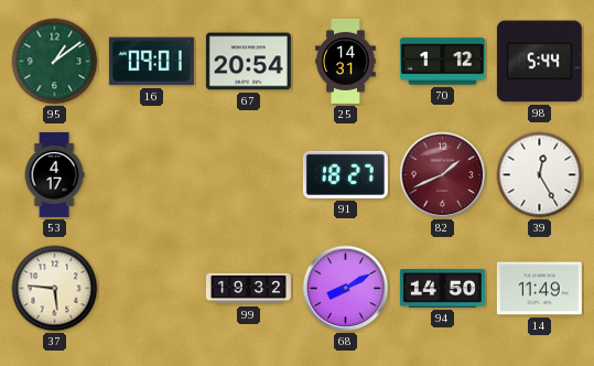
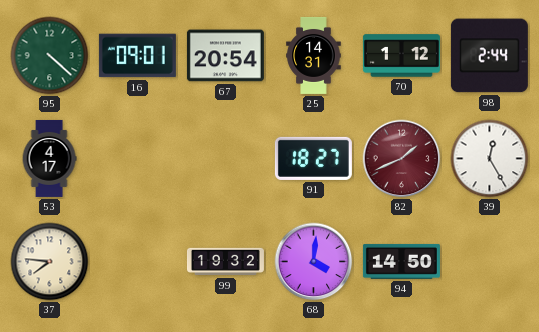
95: 1:09 -> 4:22
98: 5:44 -> 2:44
37: 5:46 -> 7:46
68: 8:10 -> 4:01
14: 11:49 -> none
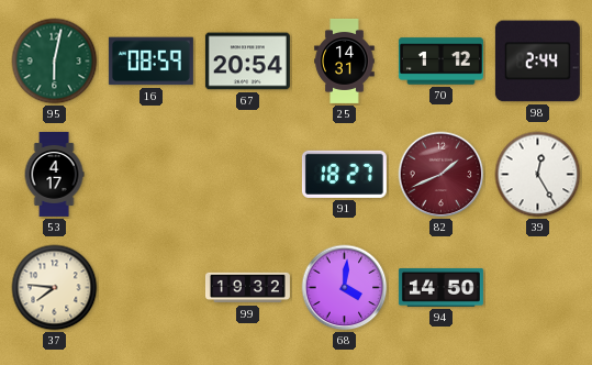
95: 4:22 -> 6:02
16: 09:01 -> 08:59
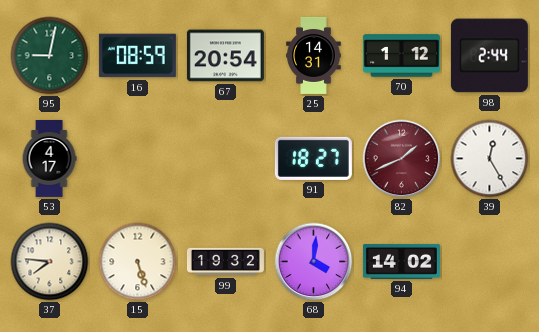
95: 6:02 -> 9:02
15: none -> 5:27
94: 14:50 -> 14:02
